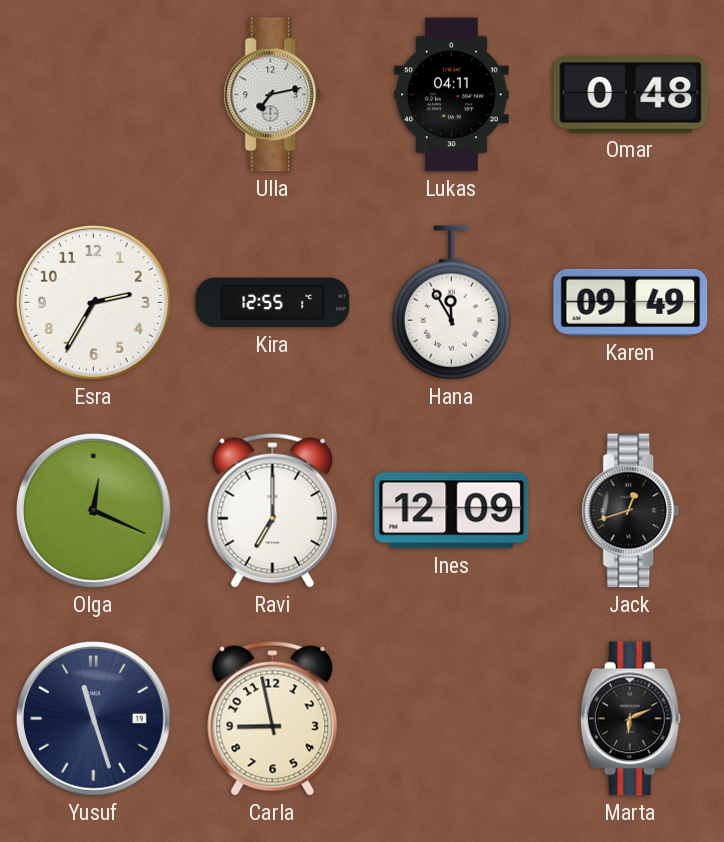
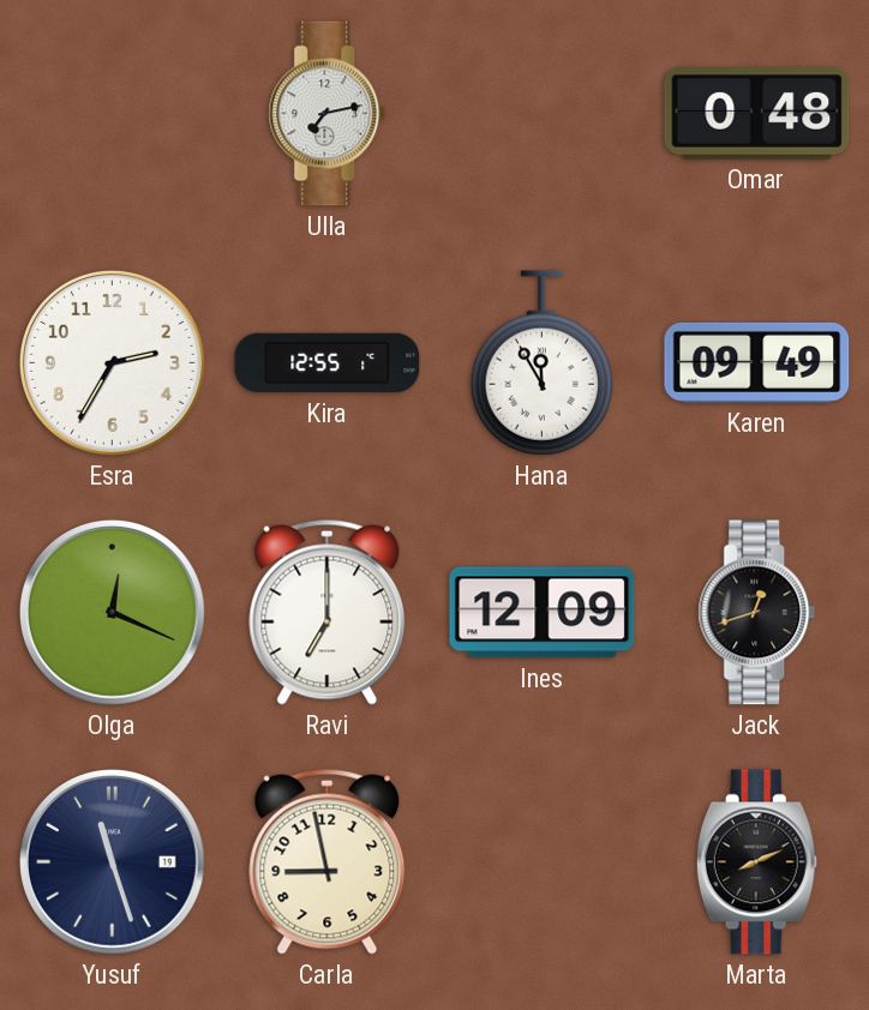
Lukas: 04:11 -> none
Marta: 6:11 -> 8:11
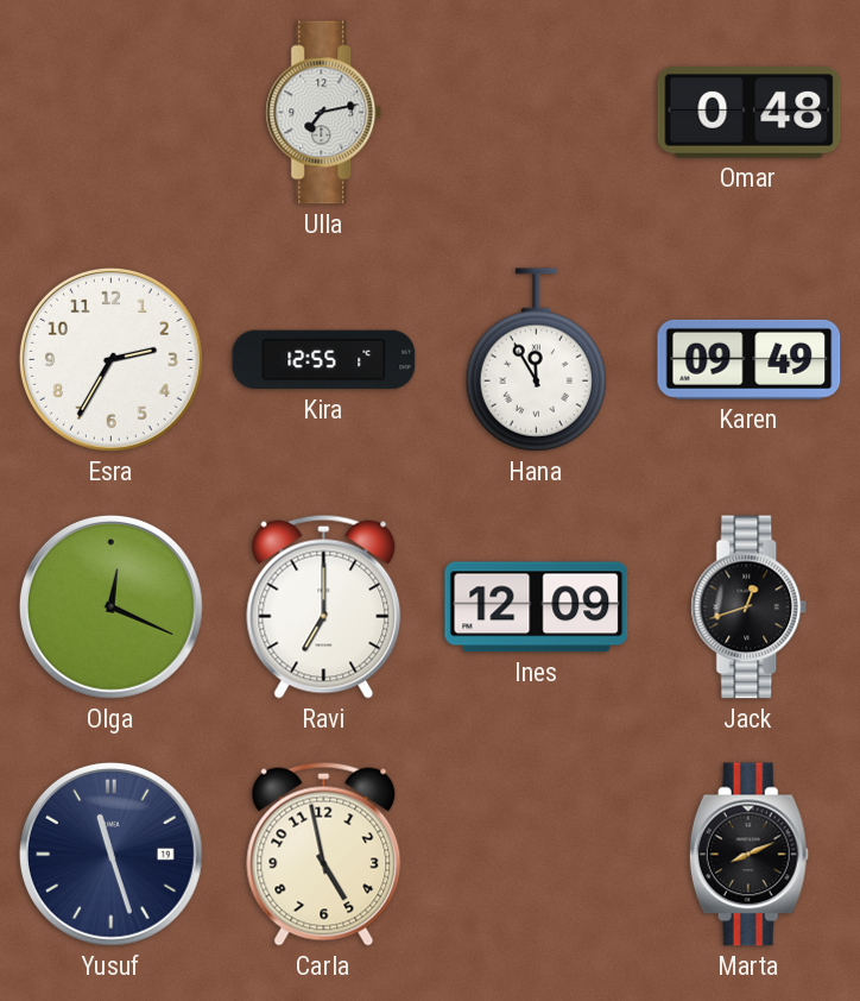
Carla: 8:58 -> 4:58
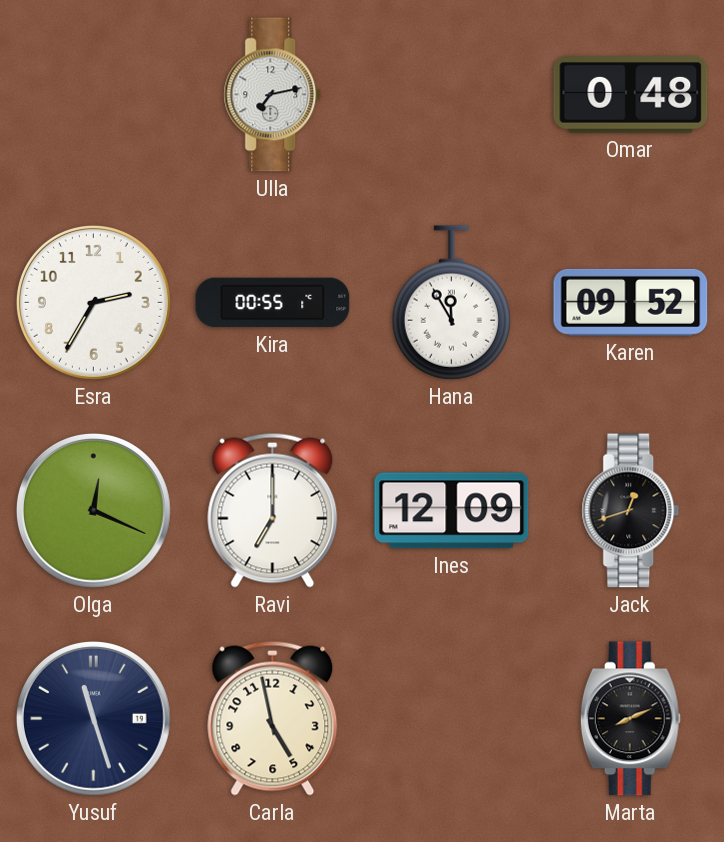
Kira: 12:55 -> 00:55
Karen: 09:49 -> 09:52
